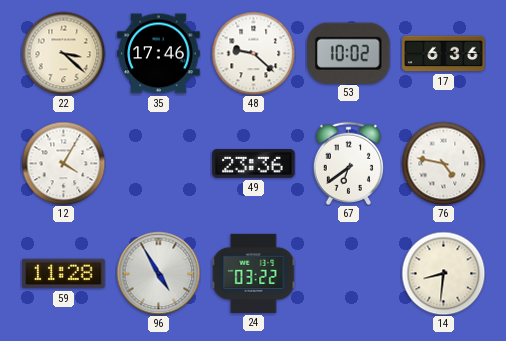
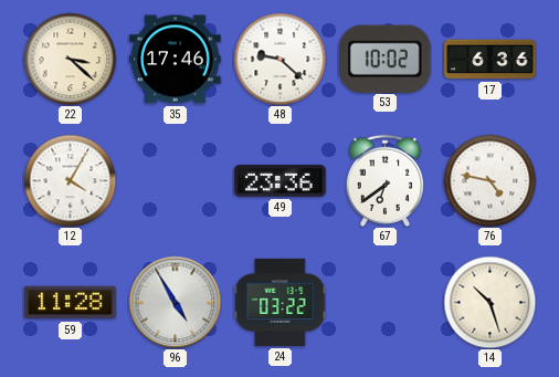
14: 8:31 -> 10:27
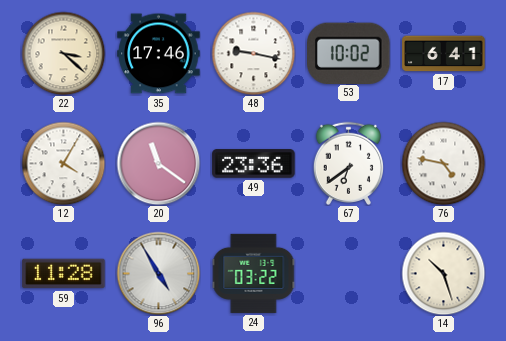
48: 9:22 -> 9:17
17: 6:36 -> 6:41
20: none -> 11:21
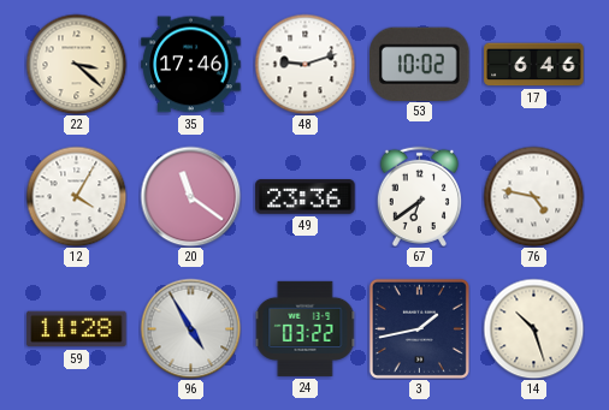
48: 9:17 -> 9:12
17: 6:41 -> 6:46
3: none -> 1:43
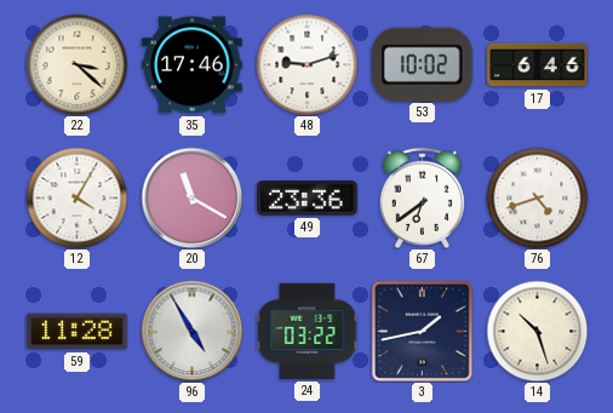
20: 11:21 -> 11:20
76: 4:47 -> 4:42
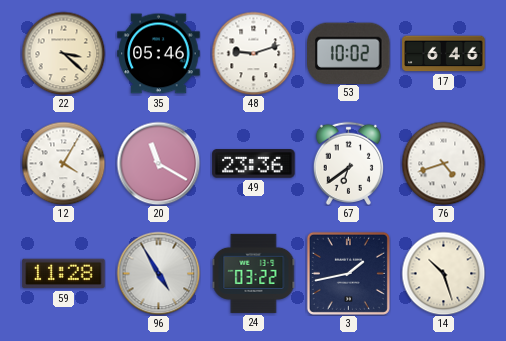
35: 17:46 -> 05:46
